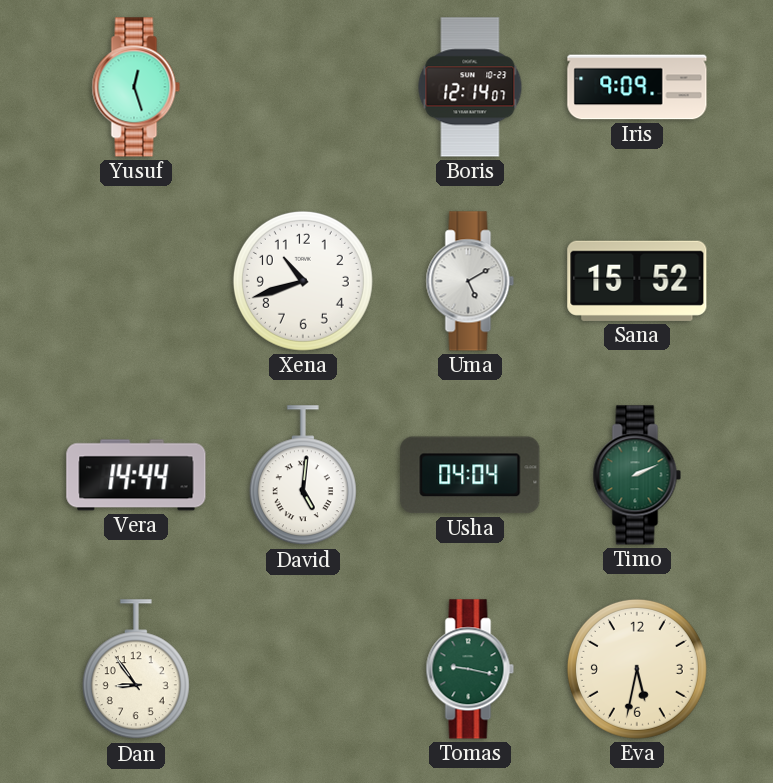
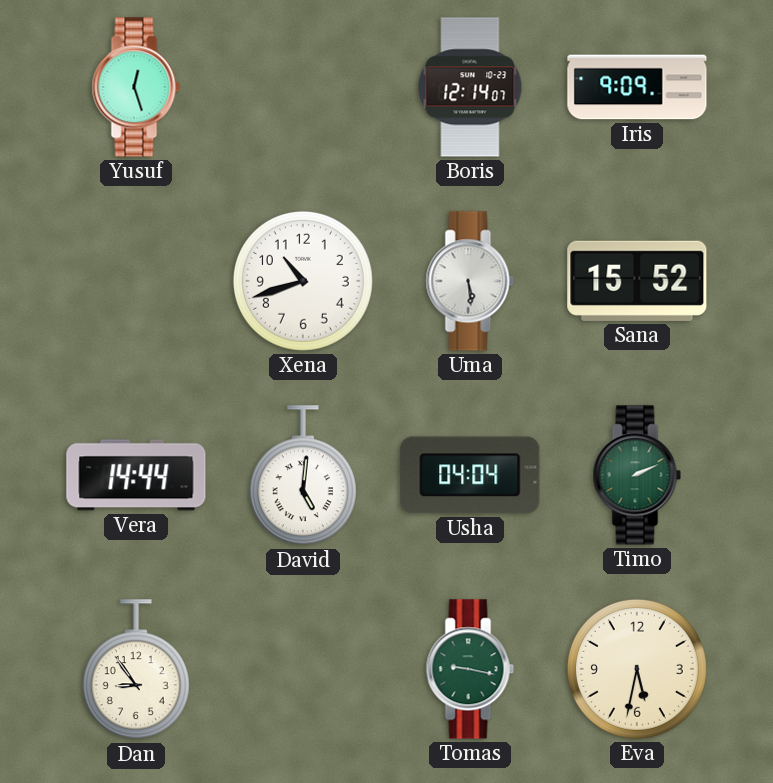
Uma: 5:10 -> 5:29
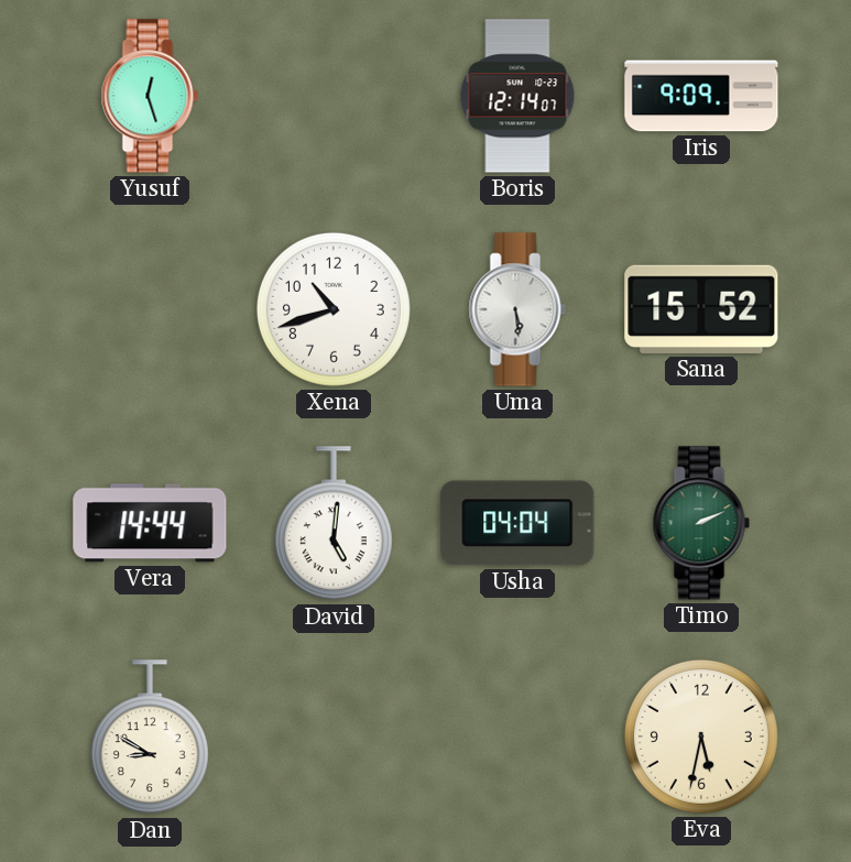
Dan: 8:54 -> 8:50
Tomas: 9:17 -> none
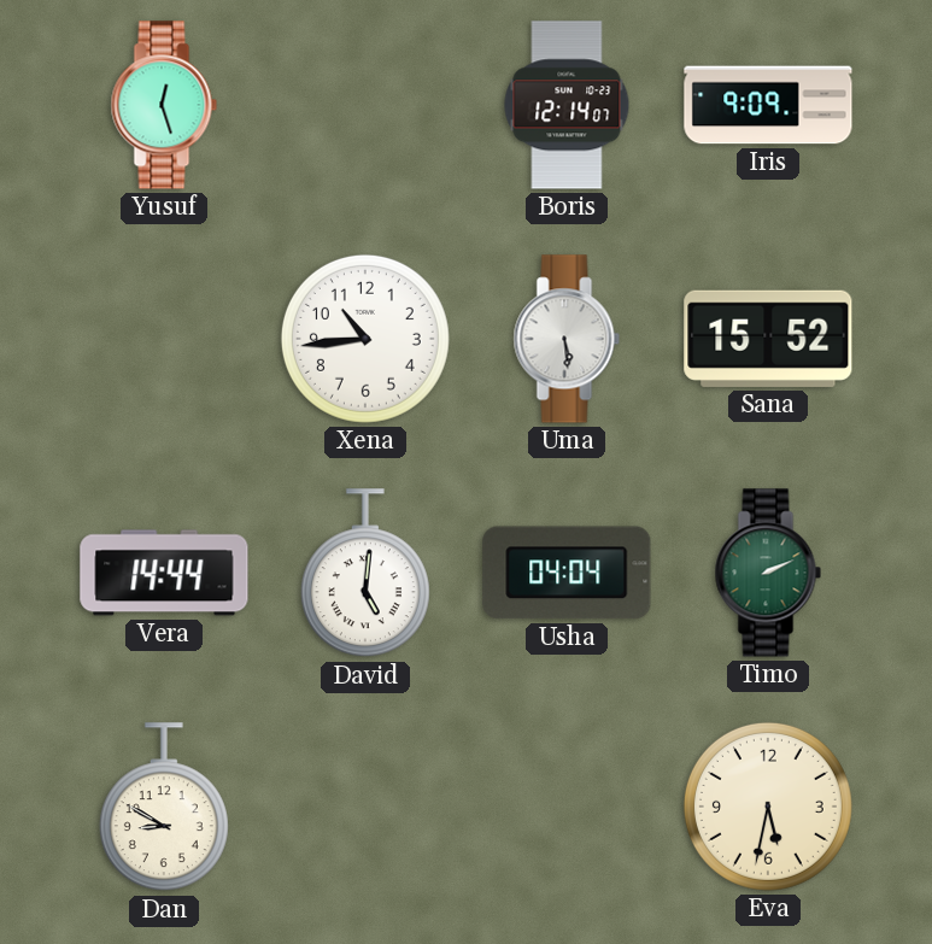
Xena: 10:42 -> 10:44
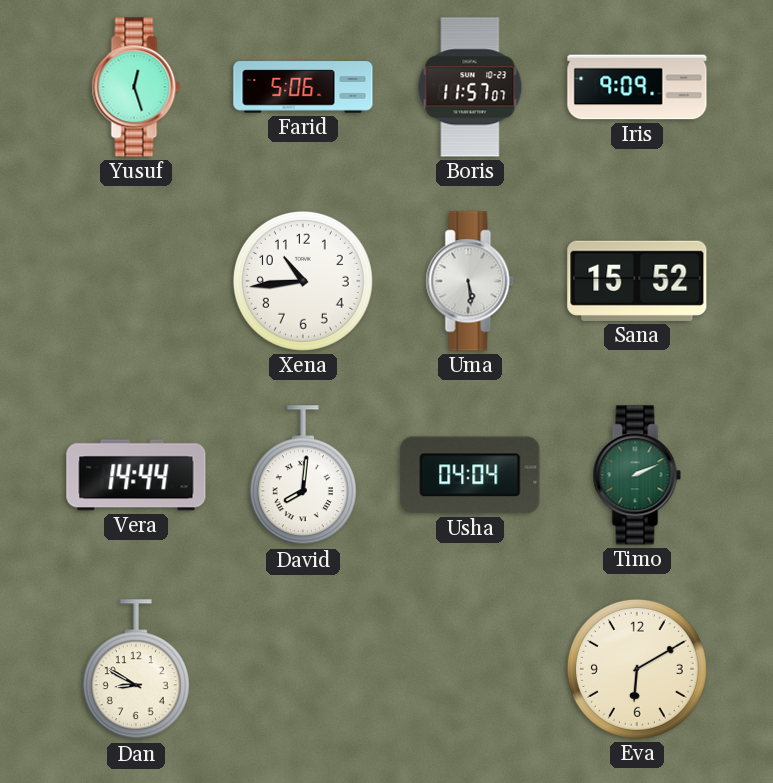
Farid: none -> 5:06
Boris: 12:14 -> 11:57
David: 5:01 -> 8:01
Eva: 5:32 -> 6:10
